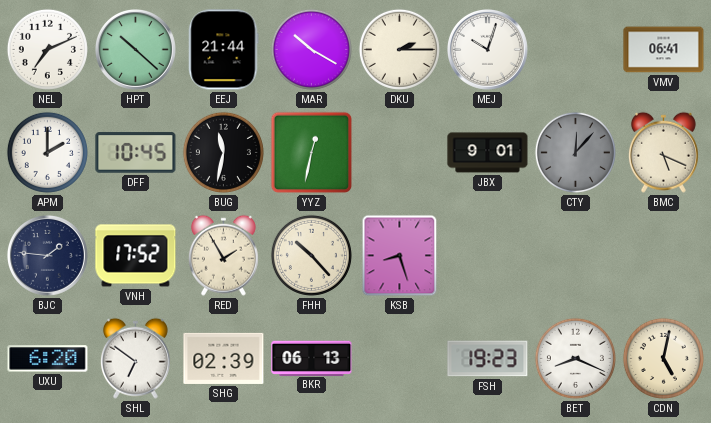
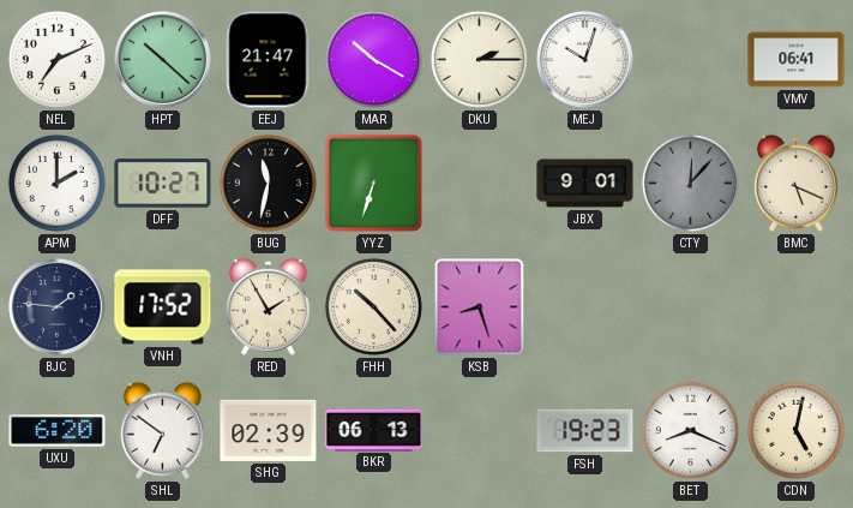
EEJ: 21:44 -> 21:47
DFF: 10:45 -> 10:27
YYZ: 12:32 -> 6:33
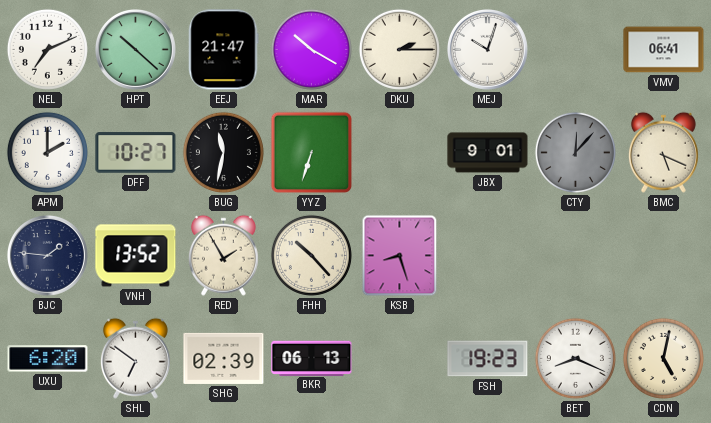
VNH: 17:52 -> 13:52
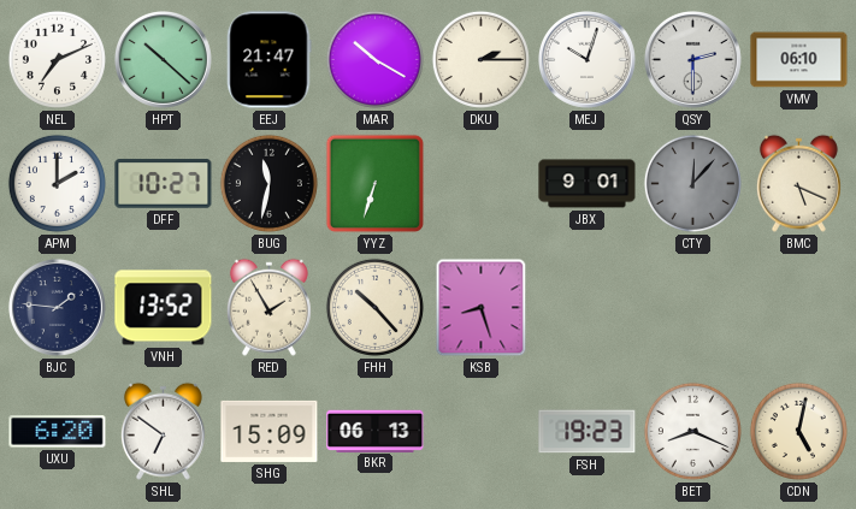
QSY: none -> 2:30
VMV: 06:41 -> 06:10
SHG: 02:39 -> 15:09
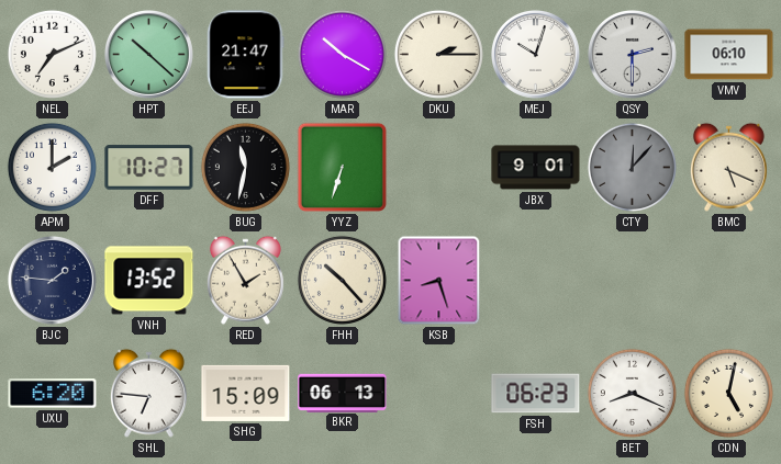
SHL: 6:51 -> 6:46
FSH: 19:23 -> 06:23
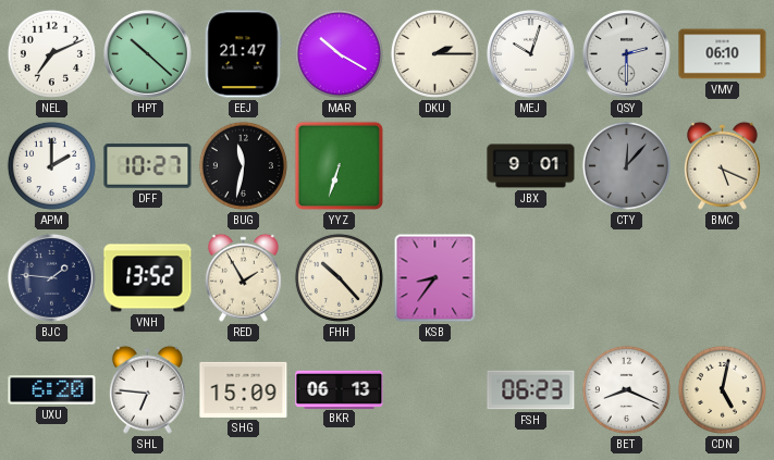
KSB: 8:27 -> 8:36
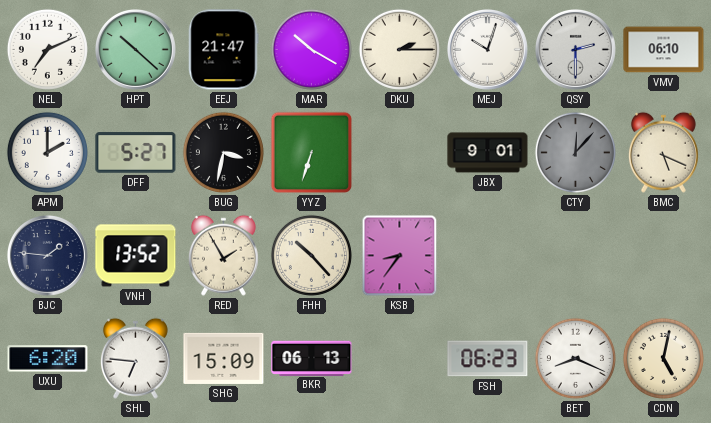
DFF: 10:27 -> 5:27
BUG: 11:32 -> 3:32
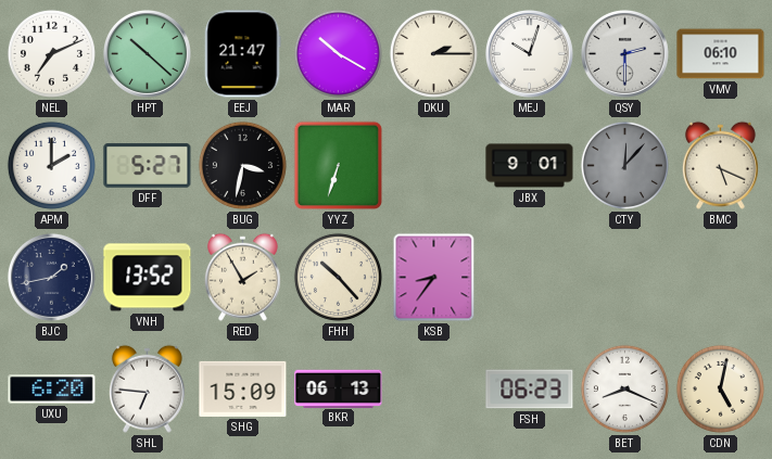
BJC: 1:46 -> 1:43
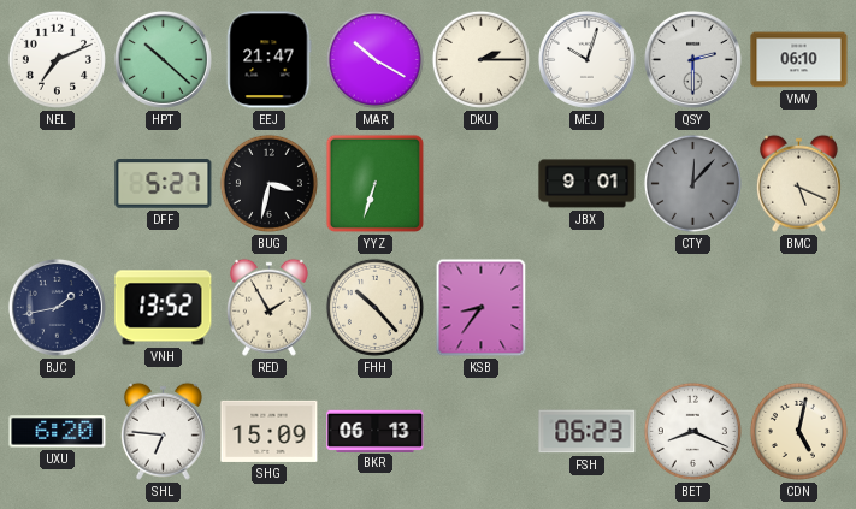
APM: 2:00 -> none
